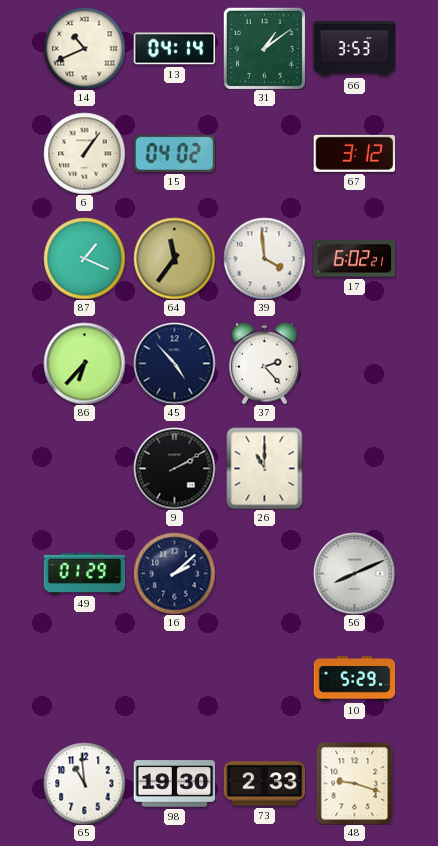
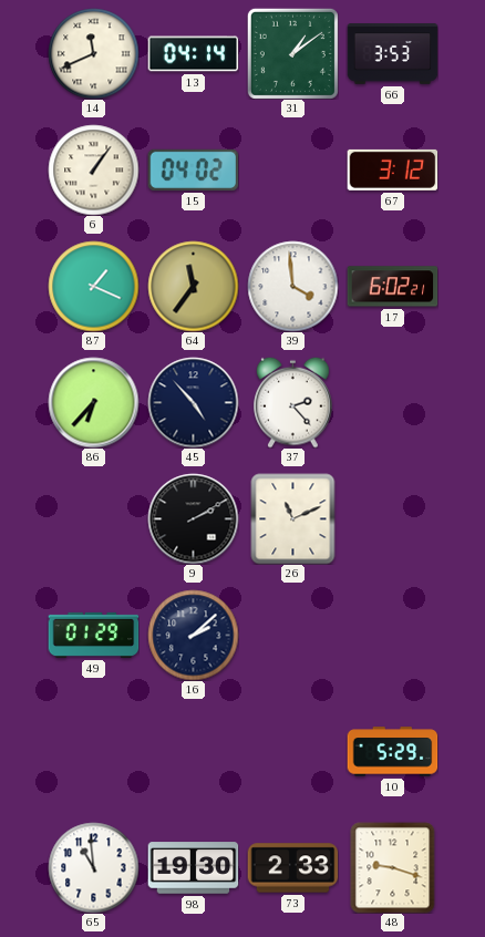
14: 10:41 -> 11:41
26: 11:00 -> 11:11
56: 8:11 -> none
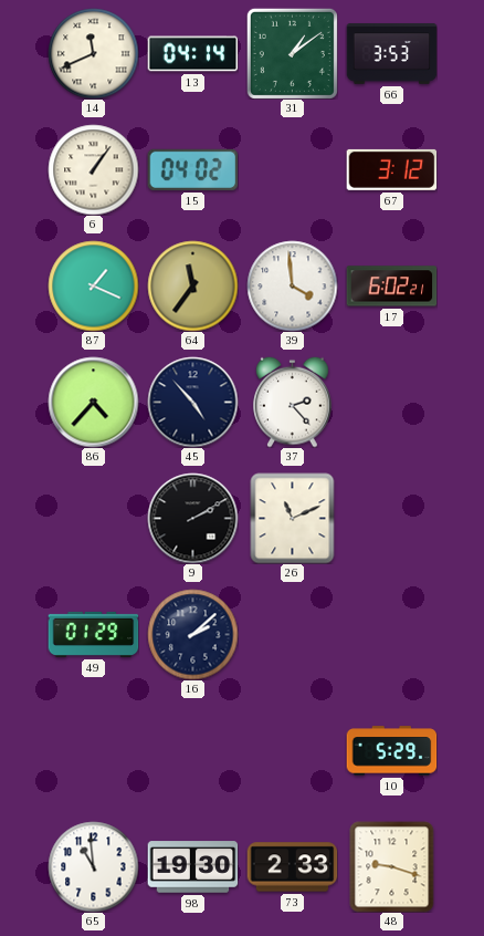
86: 6:37 -> 4:37
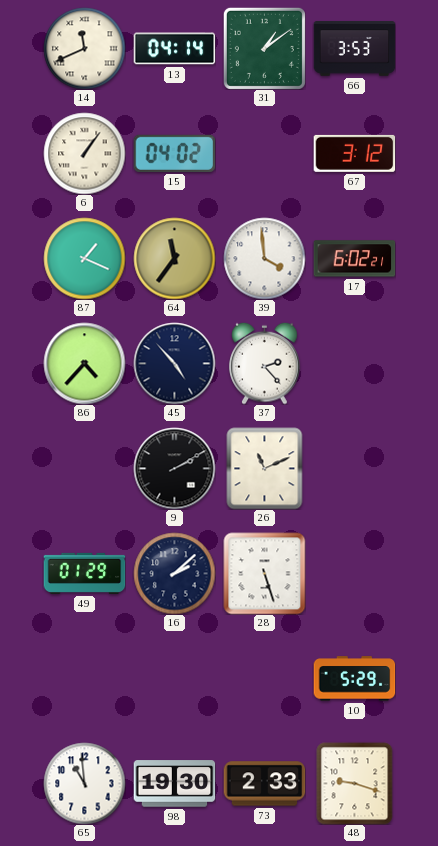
28: none -> 5:27
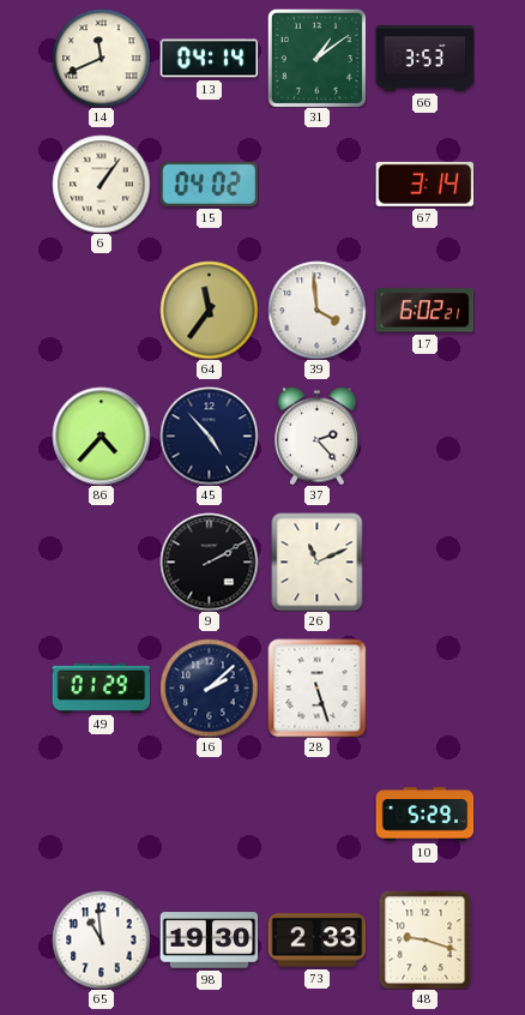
67: 3:12 -> 3:14
87: 1:19 -> none
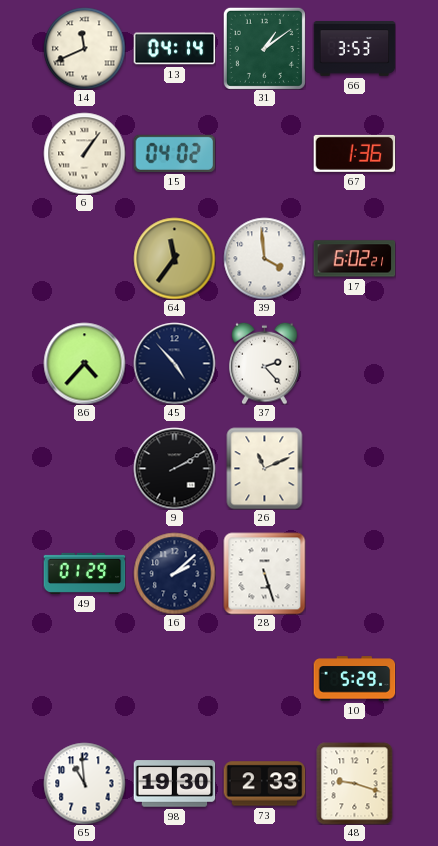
67: 3:14 -> 1:36
